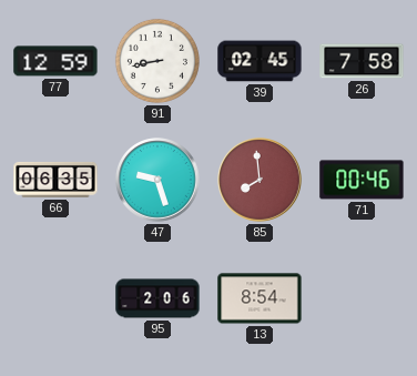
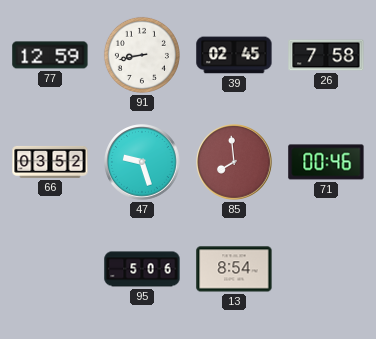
66: 06:35 -> 03:52
95: 2:06 -> 5:06
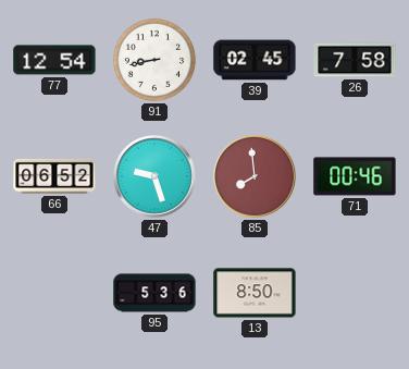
77: 12:59 -> 12:54
66: 03:52 -> 06:52
95: 5:06 -> 5:36
13: 8:54 -> 8:50
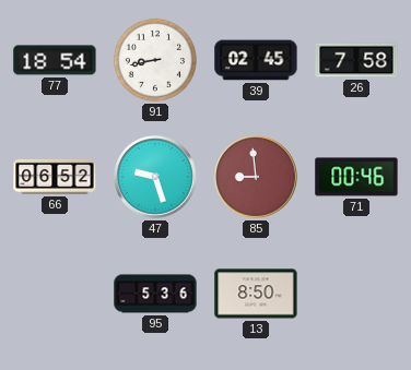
77: 12:54 -> 18:54
85: 7:59 -> 8:59
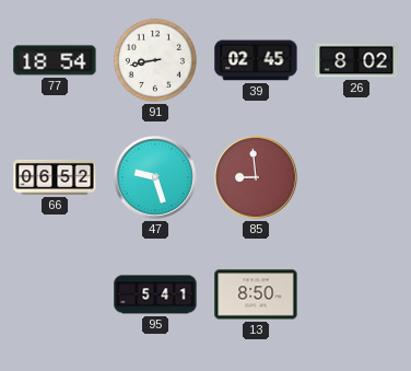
26: 7:58 -> 8:02
71: 00:46 -> none
95: 5:36 -> 5:41
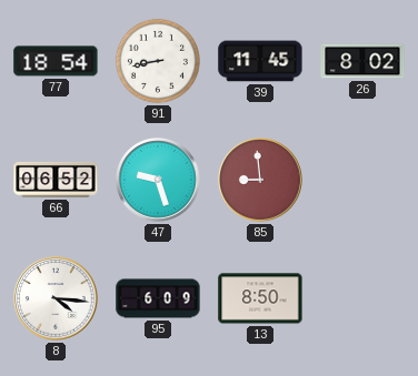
39: 02:45 -> 11:45
8: none -> 4:16
95: 5:41 -> 6:09
